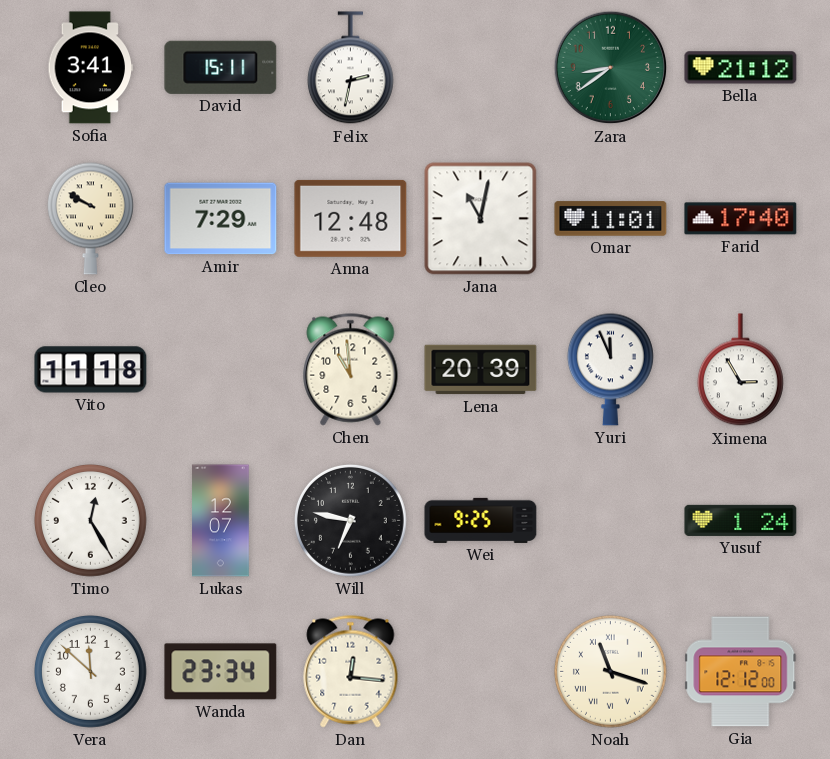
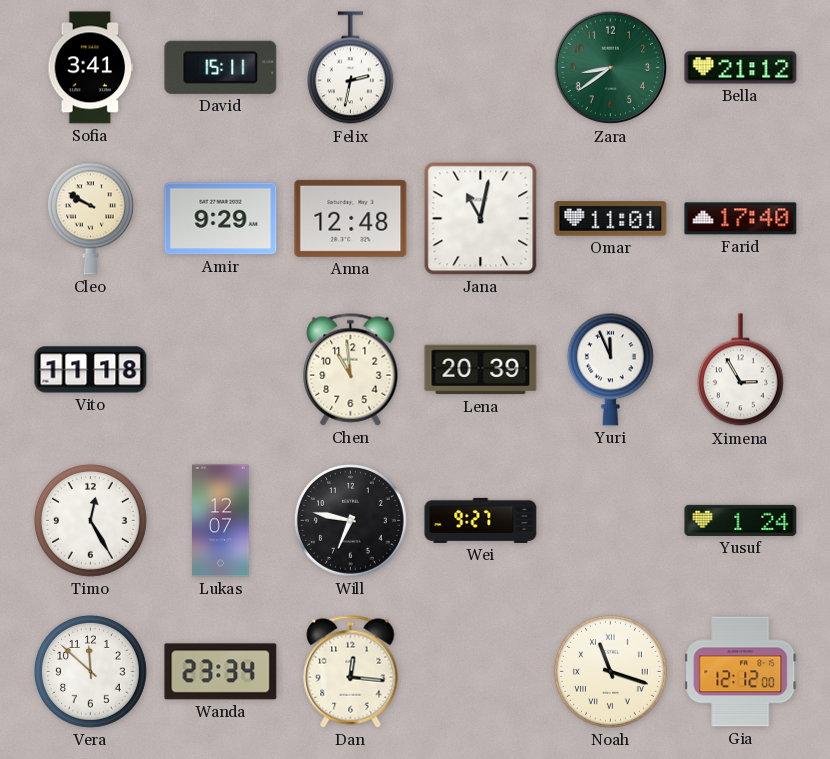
Amir: 7:29 -> 9:29
Wei: 9:25 -> 9:27
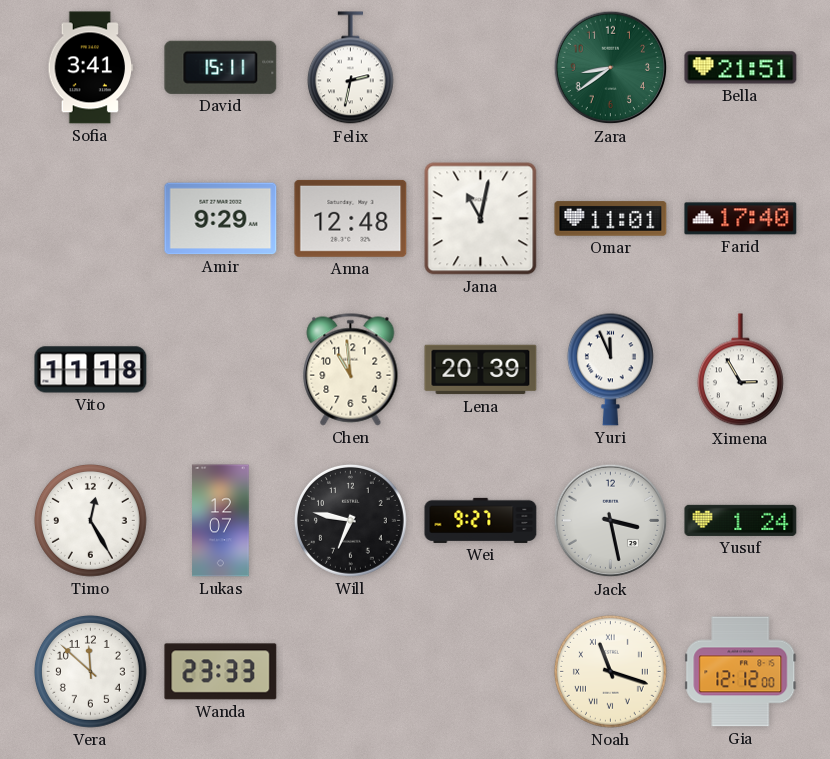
Bella: 21:12 -> 21:51
Cleo: 9:50 -> none
Jack: none -> 3:28
Wanda: 23:34 -> 23:33
Dan: 12:16 -> none
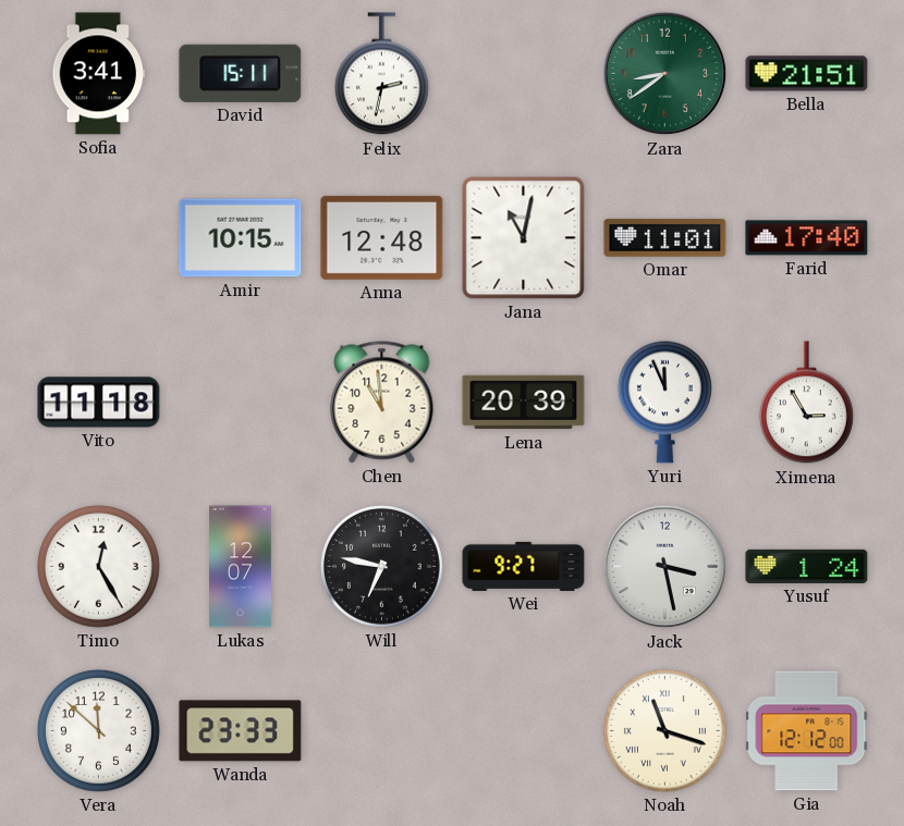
Amir: 9:29 -> 10:15
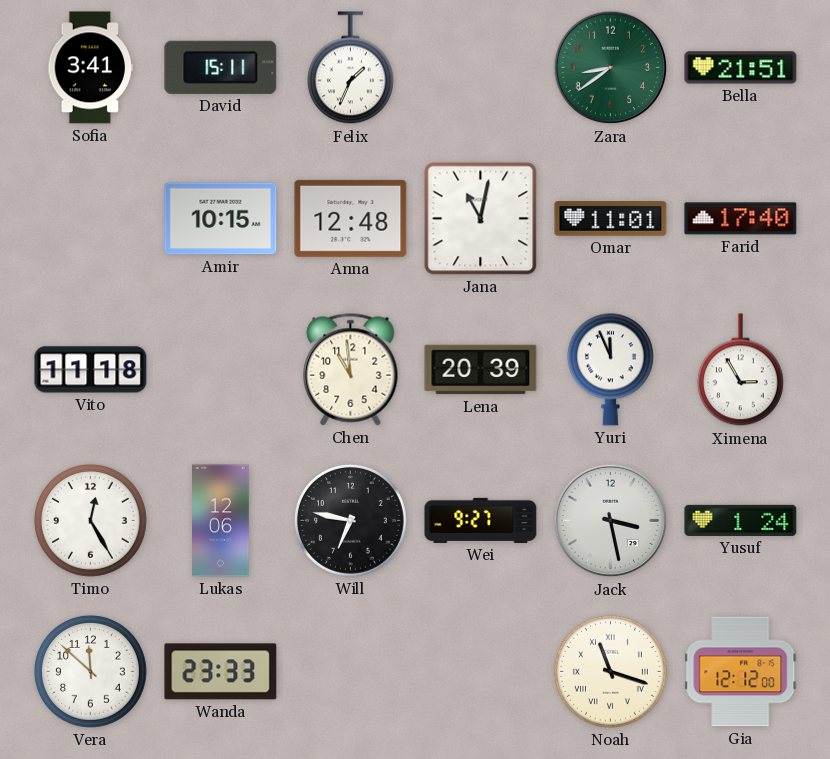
Felix: 2:32 -> 1:34
Lukas: 12:07 -> 12:06
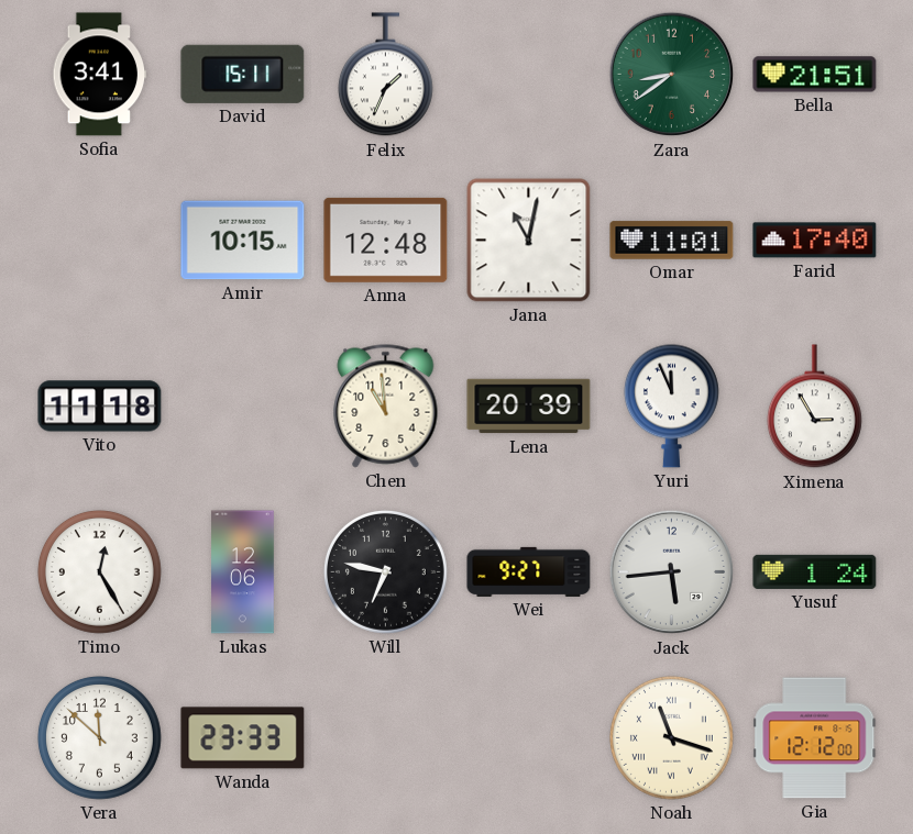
Jack: 3:28 -> 5:44
